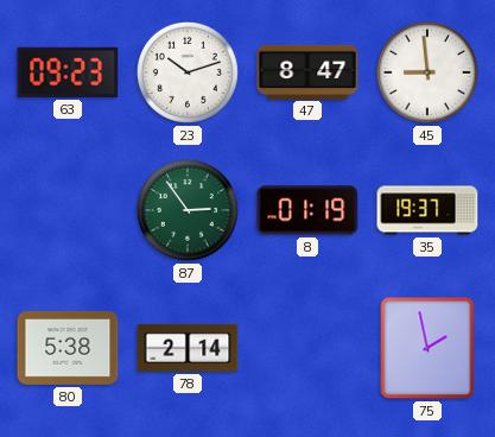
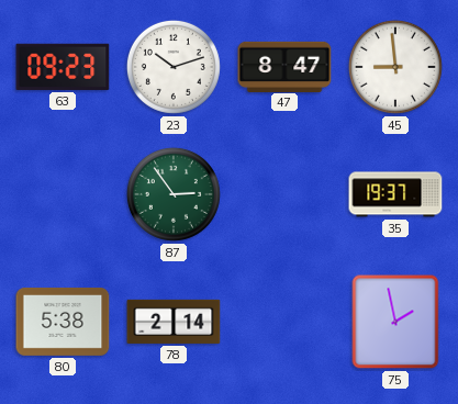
8: 01:19 -> none
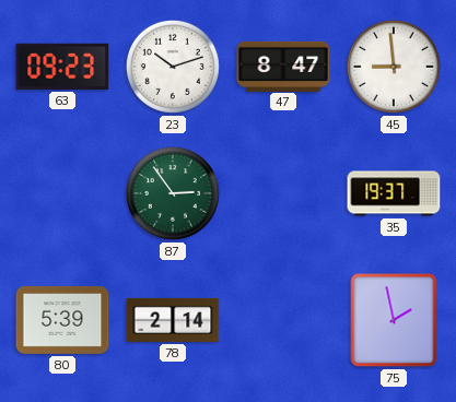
80: 5:38 -> 5:39
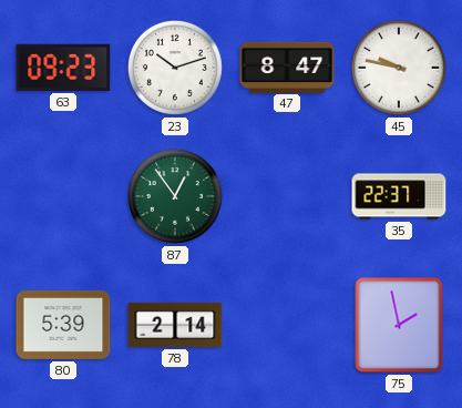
45: 8:59 -> 9:47
87: 2:54 -> 12:54
35: 19:37 -> 22:37
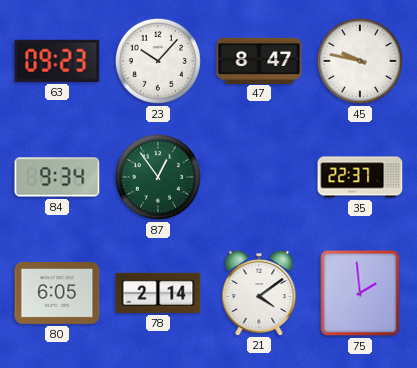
23: 10:12 -> 10:07
84: none -> 9:34
80: 5:39 -> 6:05
21: none -> 4:09
75: 1:58 -> 1:59
